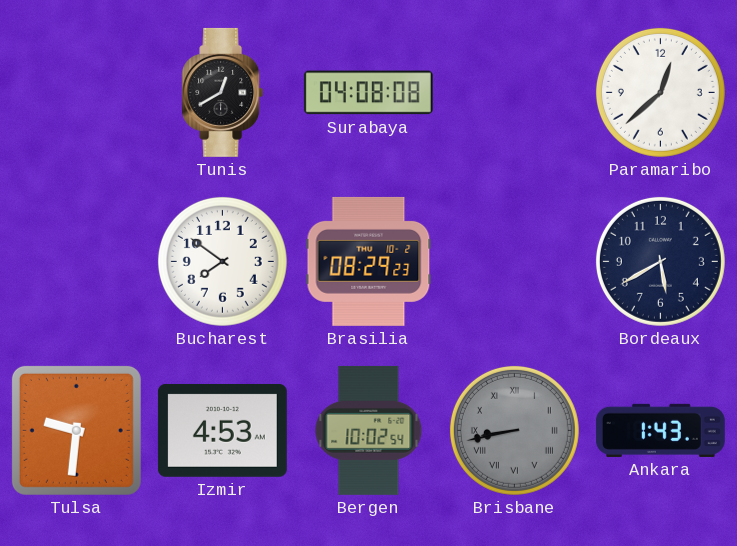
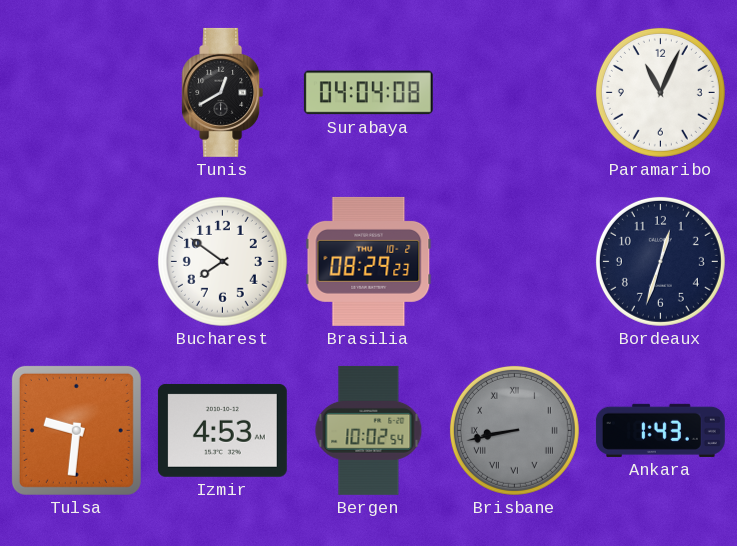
Surabaya: 04:08 -> 04:04
Paramaribo: 12:38 -> 11:04
Bordeaux: 5:40 -> 12:33
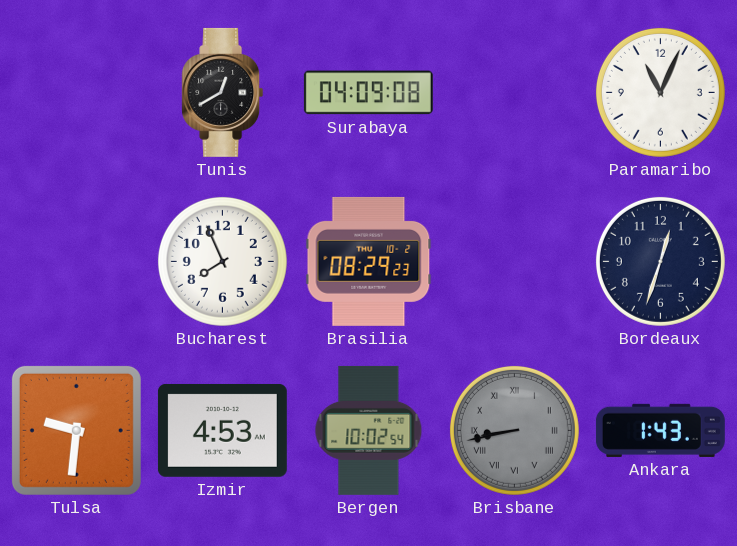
Surabaya: 04:04 -> 04:09
Bucharest: 7:51 -> 7:56
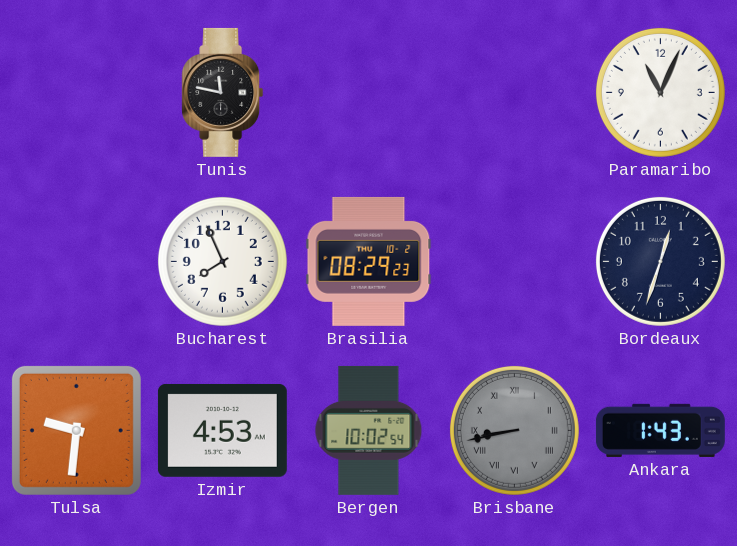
Tunis: 12:40 -> 11:47
Surabaya: 04:09 -> none
